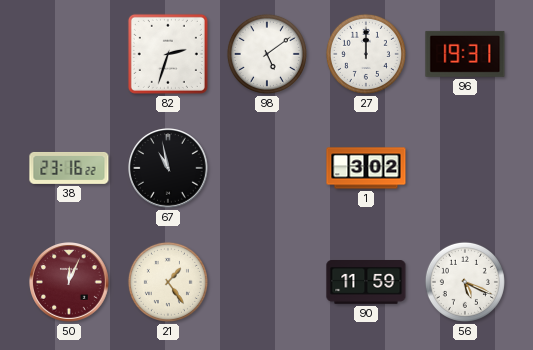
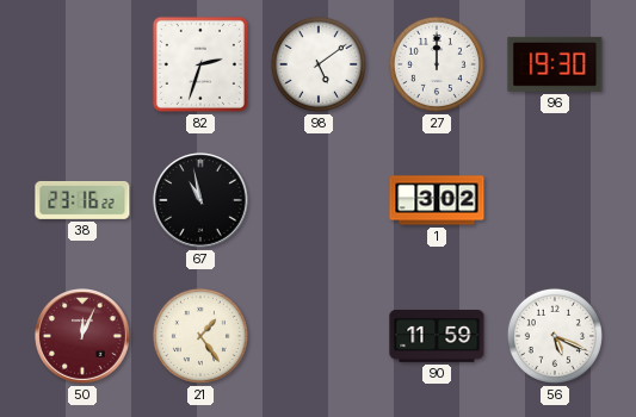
96: 19:31 -> 19:30
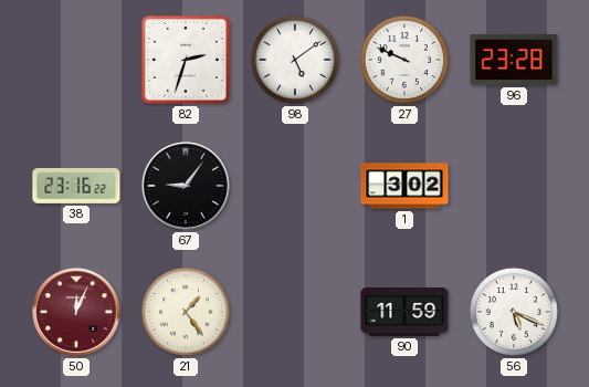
27: 12:00 -> 9:49
96: 19:30 -> 23:28
67: 10:58 -> 9:06
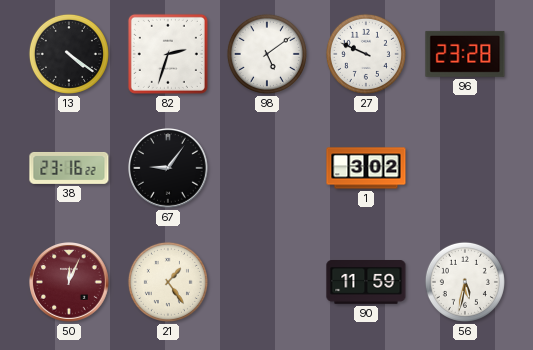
13: none -> 4:21
56: 5:19 -> 5:32
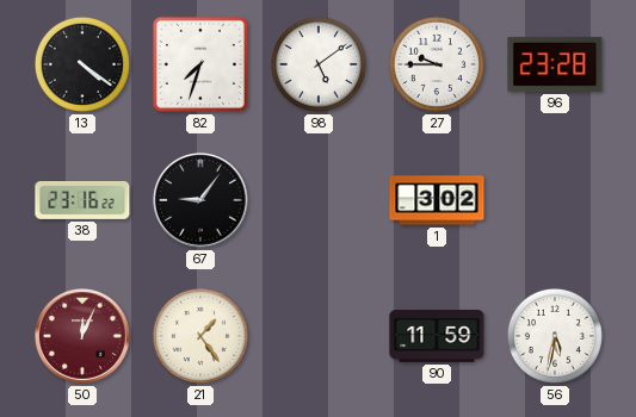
82: 2:33 -> 7:33
27: 9:49 -> 9:45
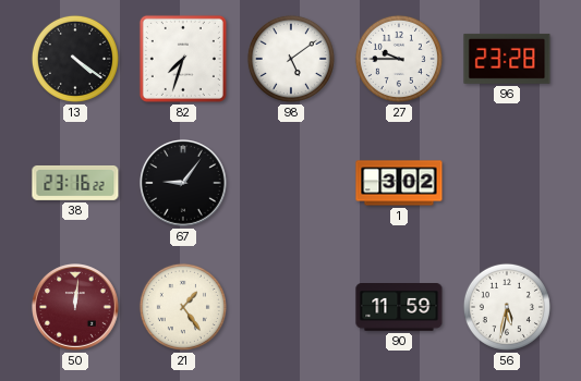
50: 12:04 -> 12:01
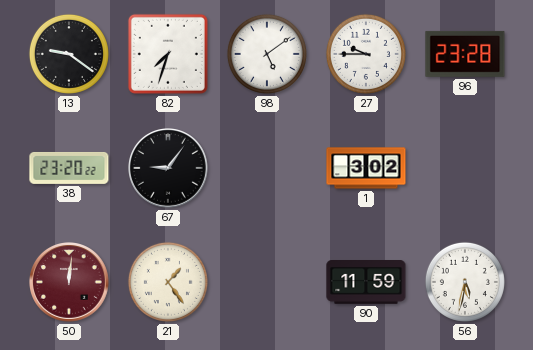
13: 4:21 -> 9:21
38: 23:16 -> 23:20
